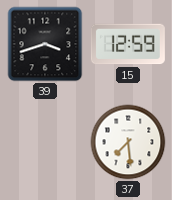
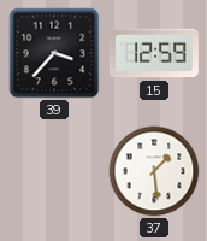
39: 3:42 -> 3:37
37: 7:29 -> 1:29
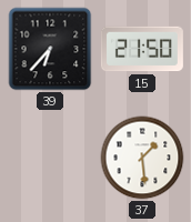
39: 3:37 -> 6:37
15: 12:59 -> 21:50
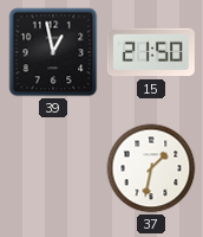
39: 6:37 -> 12:58
37: 1:29 -> 1:32
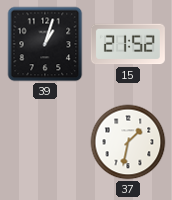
39: 12:58 -> 1:03
15: 21:50 -> 21:52
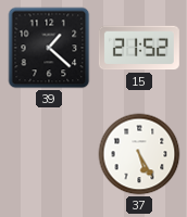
39: 1:03 -> 1:22
37: 1:32 -> 5:25
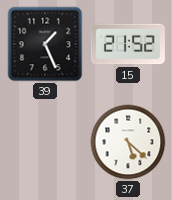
39: 1:22 -> 1:26
37: 5:25 -> 5:22
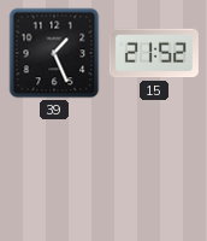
37: 5:22 -> none
